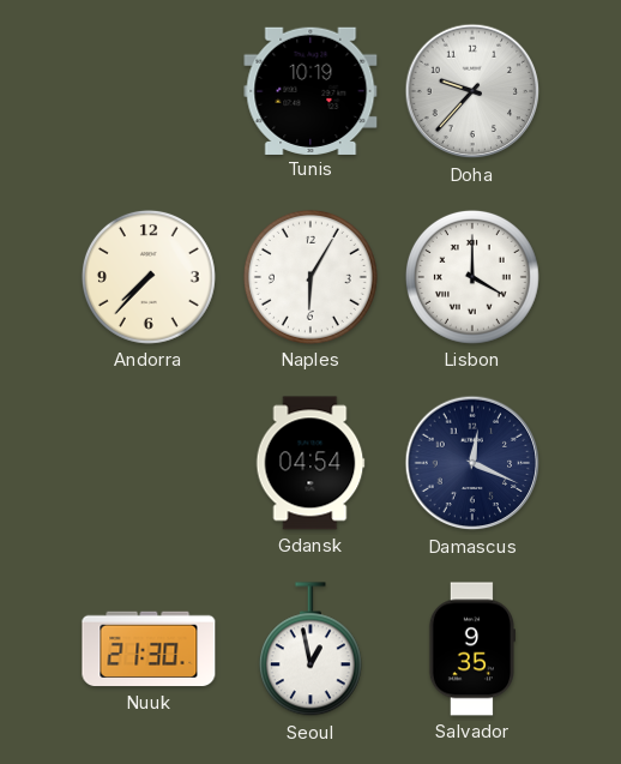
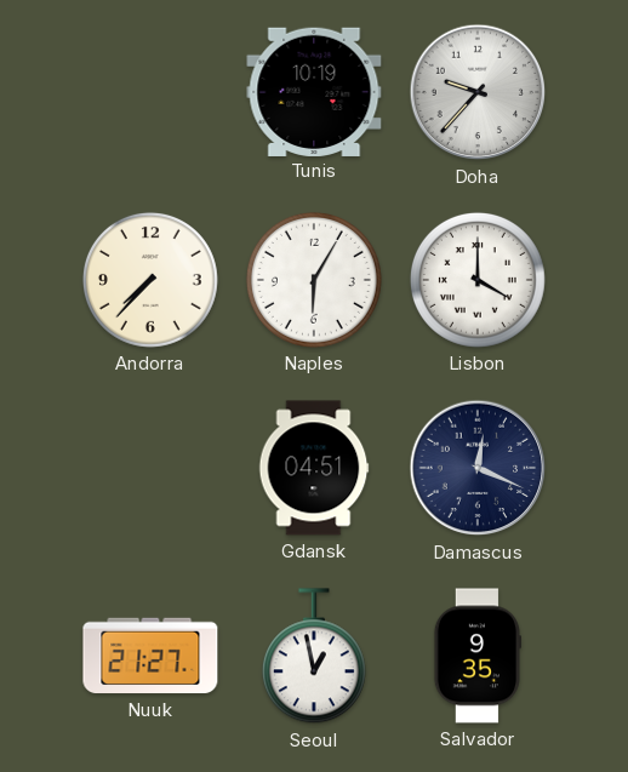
Gdansk: 04:54 -> 04:51
Nuuk: 21:30 -> 21:27
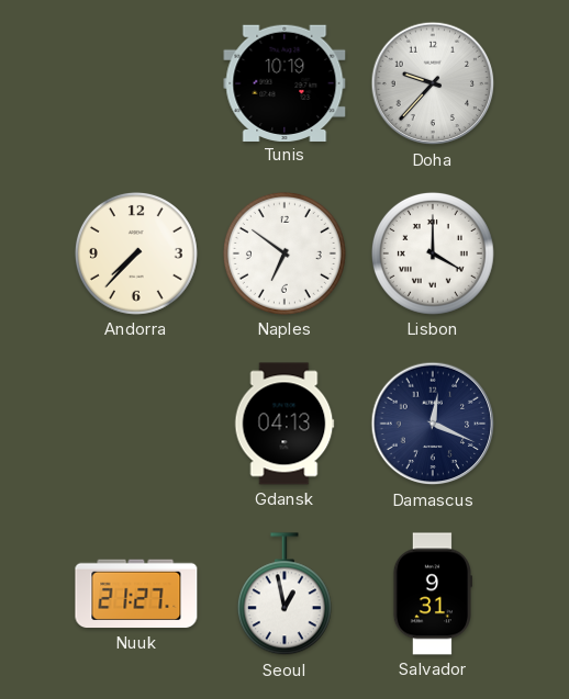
Naples: 6:05 -> 6:51
Gdansk: 04:51 -> 04:13
Salvador: 9:35 -> 9:31
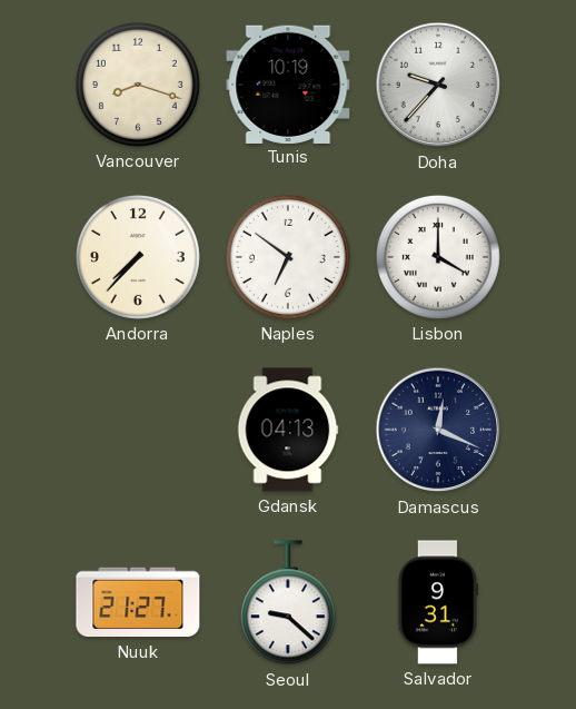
Vancouver: none -> 8:18
Seoul: 12:58 -> 9:22
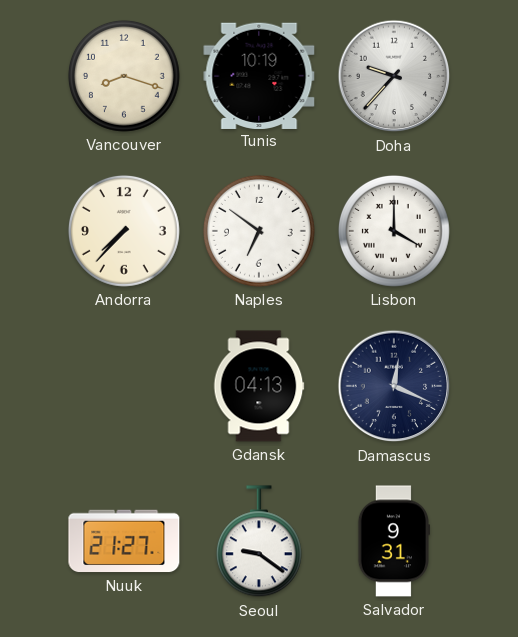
Seoul: 9:22 -> 9:21
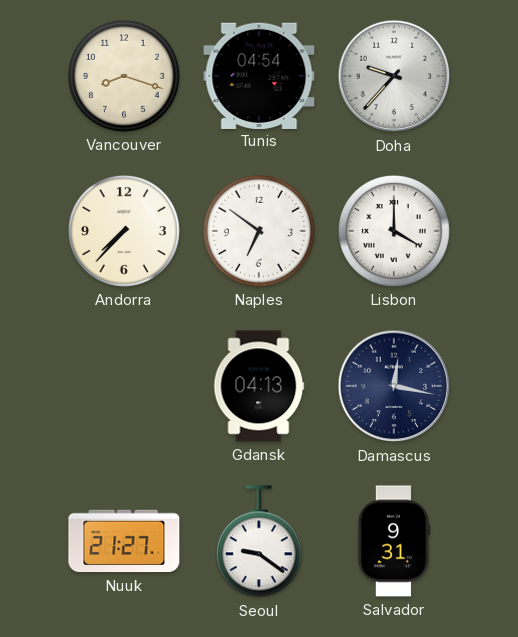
Tunis: 10:19 -> 04:54
Damascus: 12:19 -> 12:17
